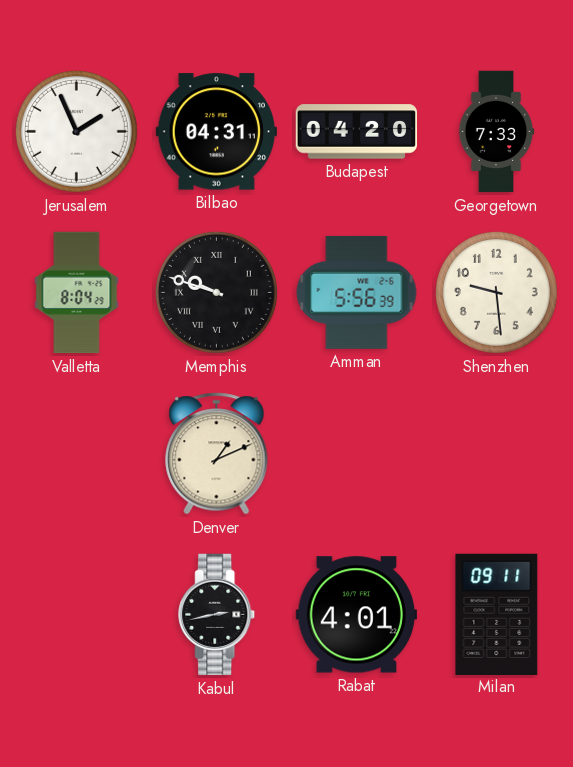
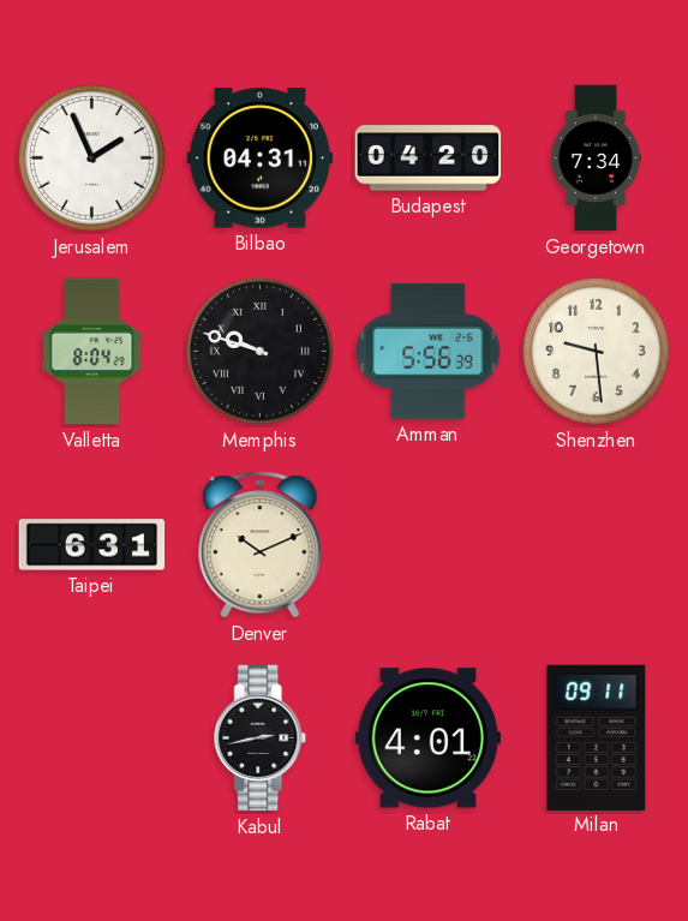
Georgetown: 7:33 -> 7:34
Taipei: none -> 6:31
Denver: 1:11 -> 10:11
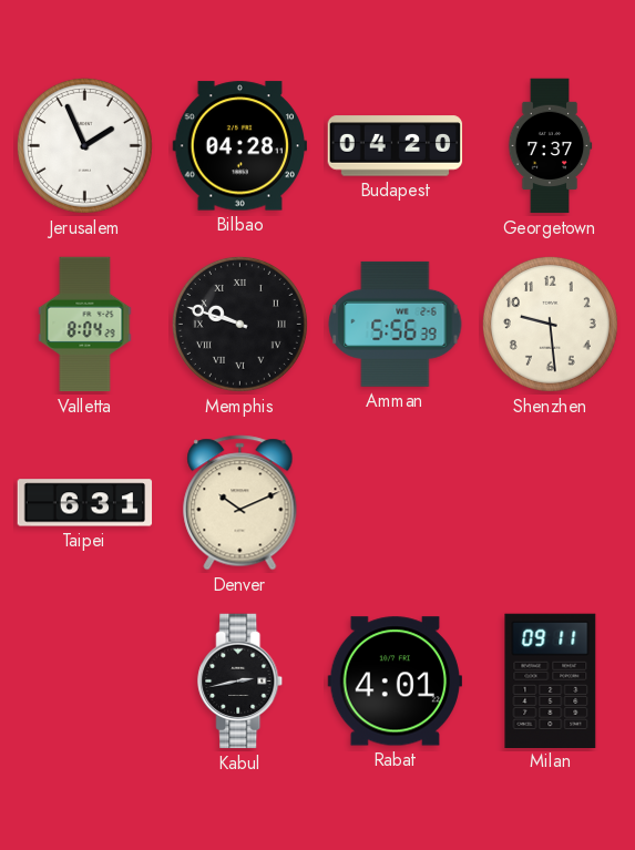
Bilbao: 04:31 -> 04:28
Georgetown: 7:34 -> 7:37
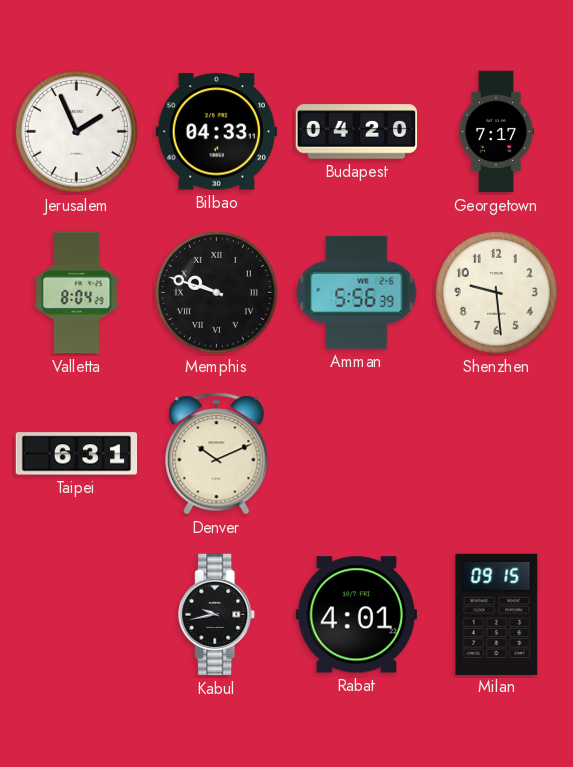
Bilbao: 04:28 -> 04:33
Georgetown: 7:37 -> 7:17
Kabul: 2:43 -> 9:43
Milan: 09:11 -> 09:15
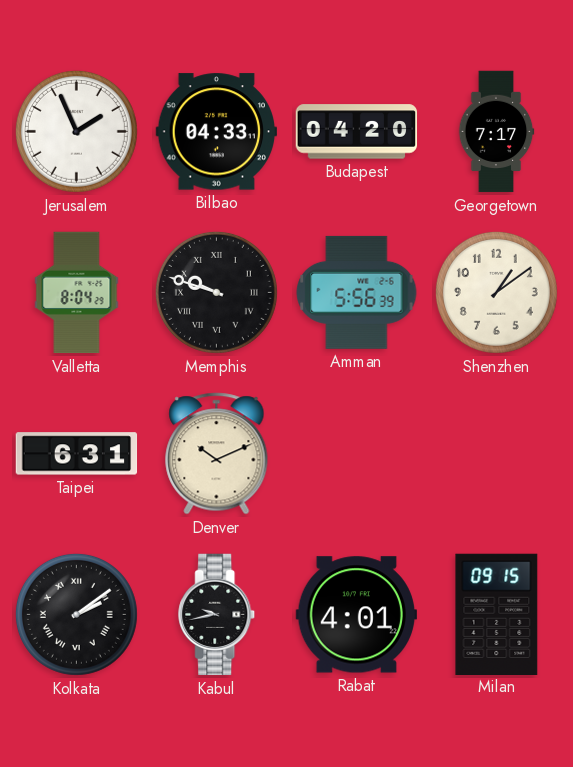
Shenzhen: 9:29 -> 1:09
Kolkata: none -> 2:09
